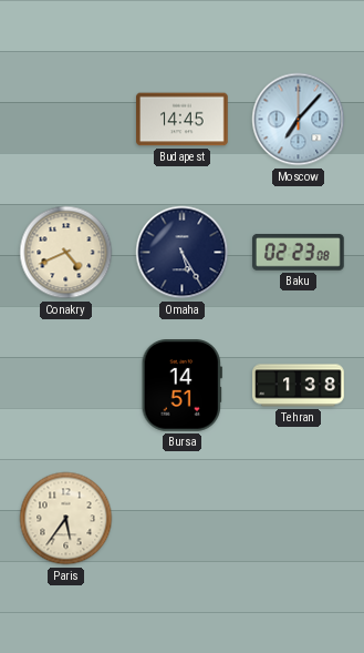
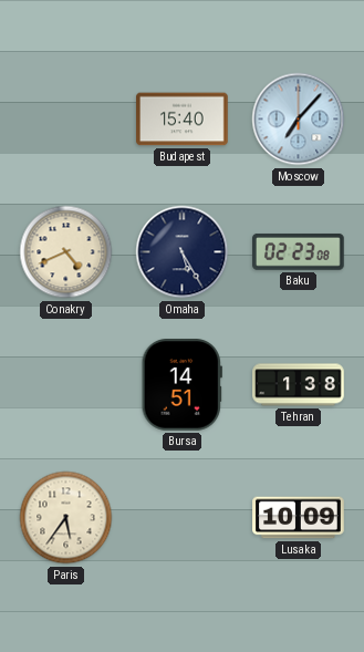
Budapest: 14:45 -> 15:40
Lusaka: none -> 10:09
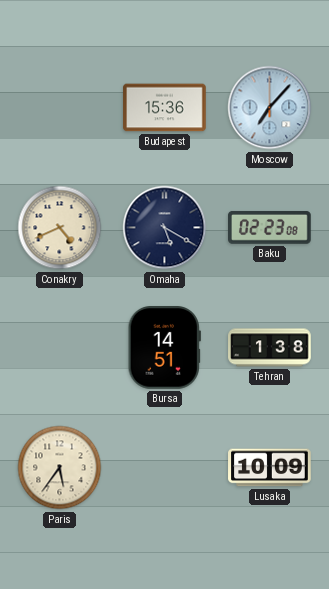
Budapest: 15:40 -> 15:36
Omaha: 5:25 -> 5:20
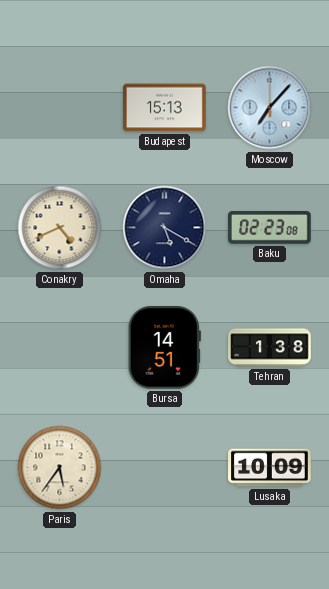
Budapest: 15:36 -> 15:13
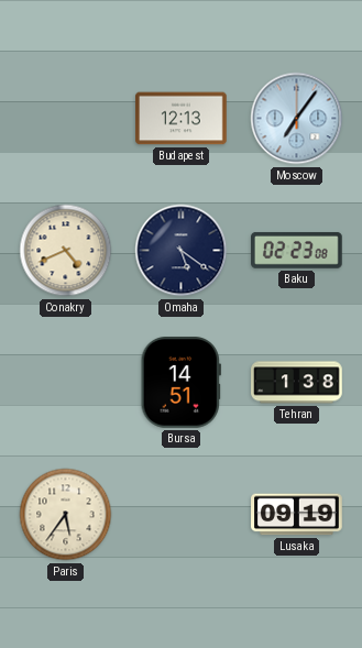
Budapest: 15:13 -> 12:13
Moscow: 7:07 -> 7:06
Omaha: 5:20 -> 5:21
Lusaka: 10:09 -> 09:19
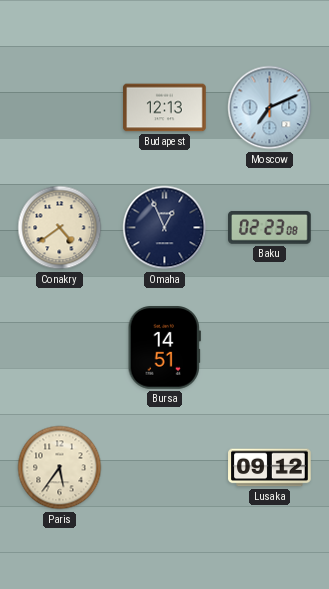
Moscow: 7:06 -> 7:11
Conakry: 4:41 -> 4:39
Omaha: 5:21 -> 12:56
Tehran: 1:38 -> none
Lusaka: 09:19 -> 09:12
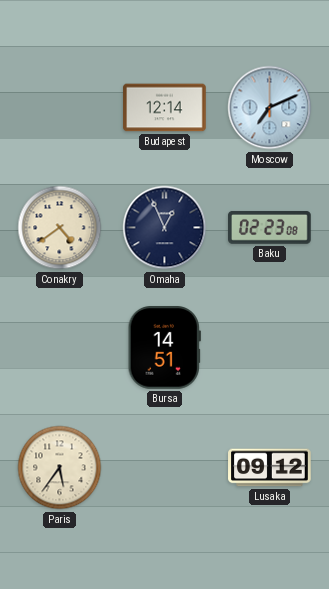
Budapest: 12:13 -> 12:14
